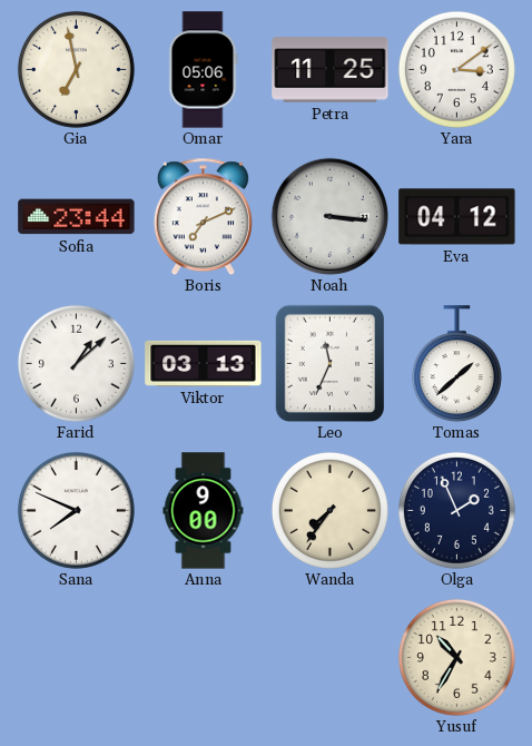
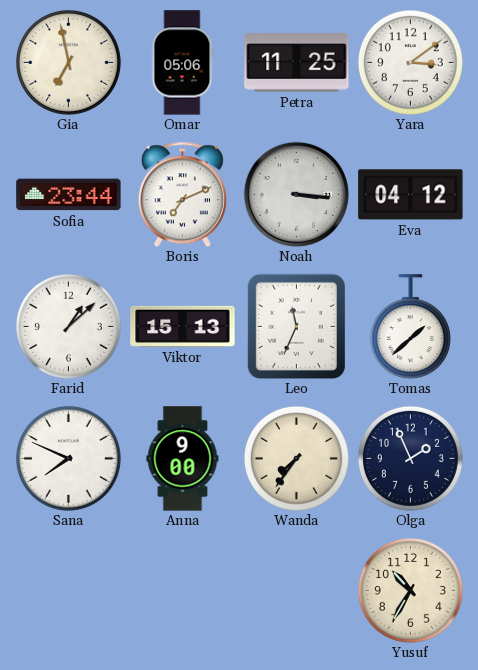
Viktor: 03:13 -> 15:13
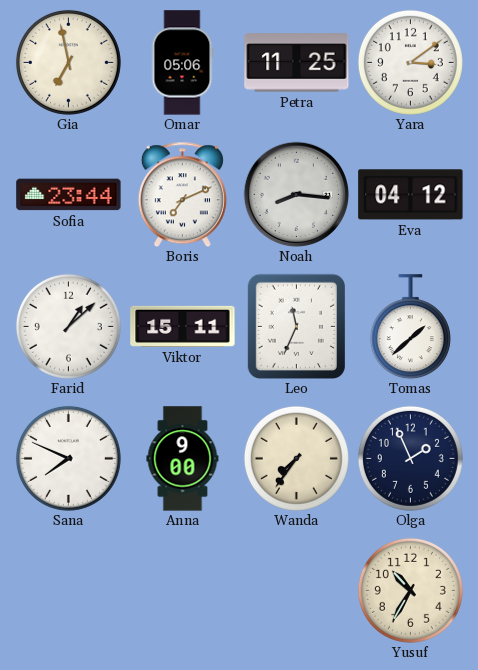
Noah: 3:16 -> 8:16
Viktor: 15:13 -> 15:11
